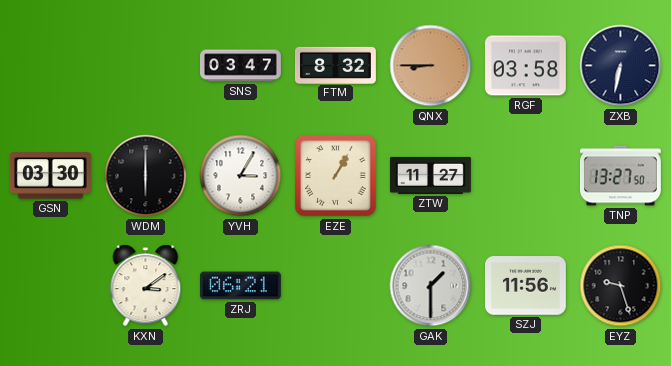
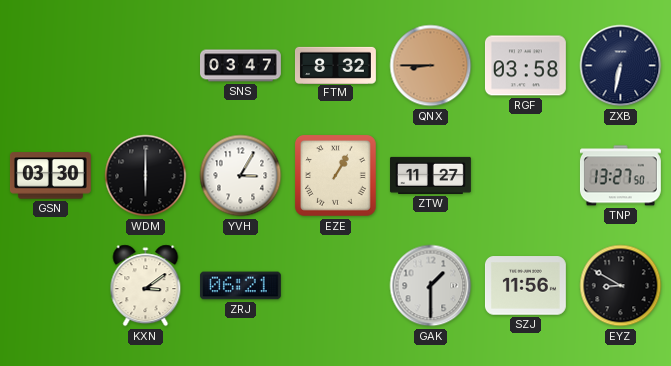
EYZ: 9:27 -> 8:50
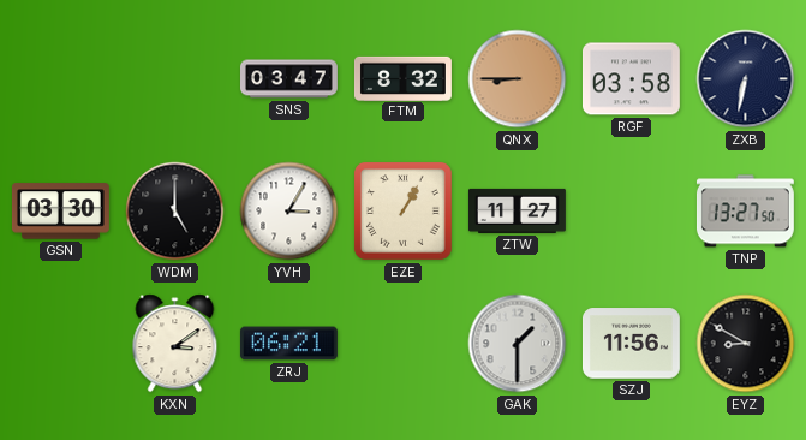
WDM: 6:00 -> 5:00
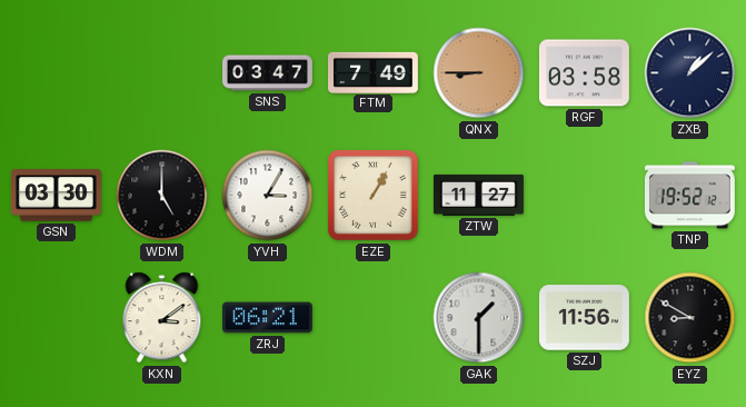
FTM: 8:32 -> 7:49
ZXB: 6:32 -> 1:08
TNP: 13:27 -> 19:52
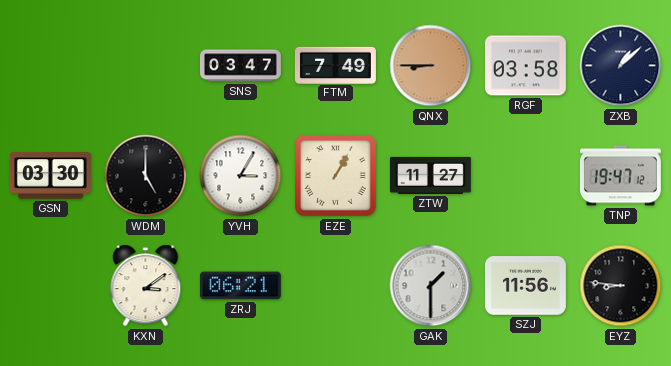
TNP: 19:52 -> 19:47
EYZ: 8:50 -> 8:46
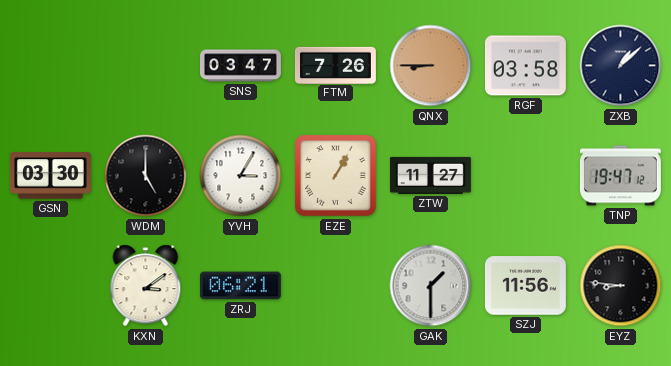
FTM: 7:49 -> 7:26
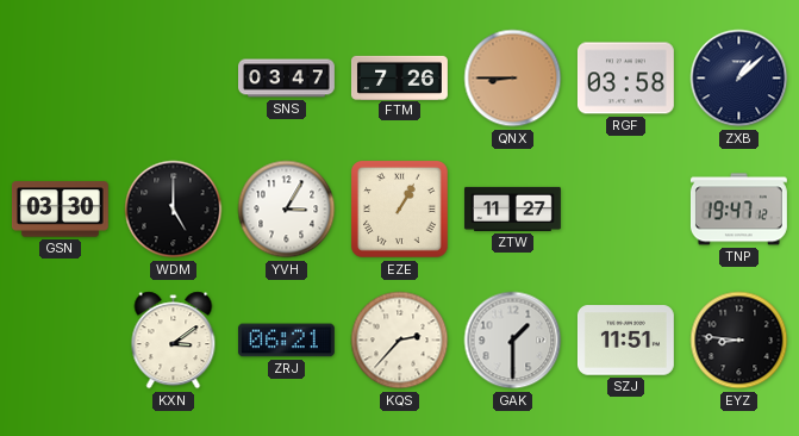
KQS: none -> 2:37
SZJ: 11:56 -> 11:51
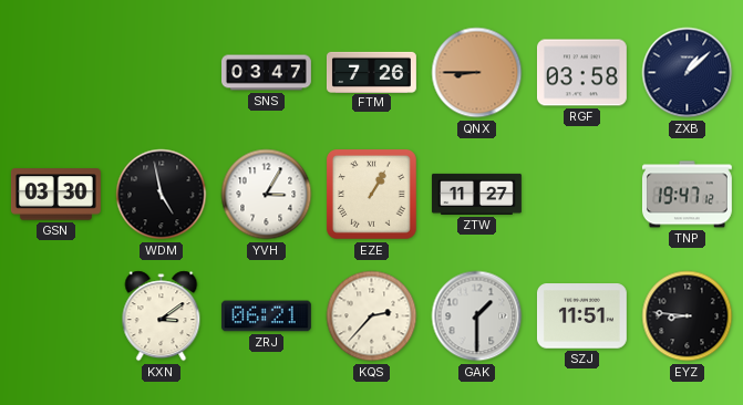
WDM: 5:00 -> 4:58
